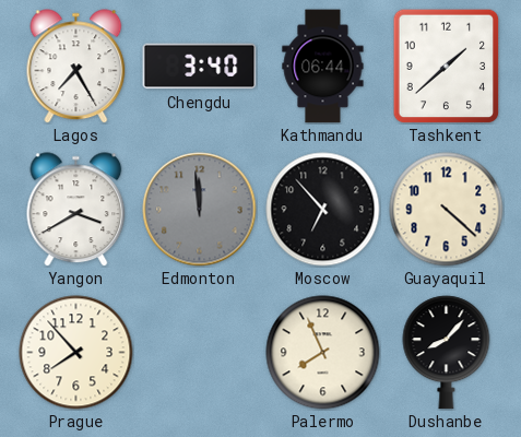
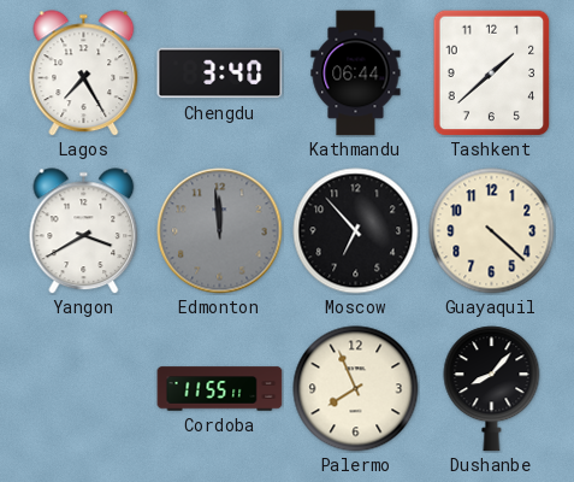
Prague: 7:53 -> none
Cordoba: none -> 11:55
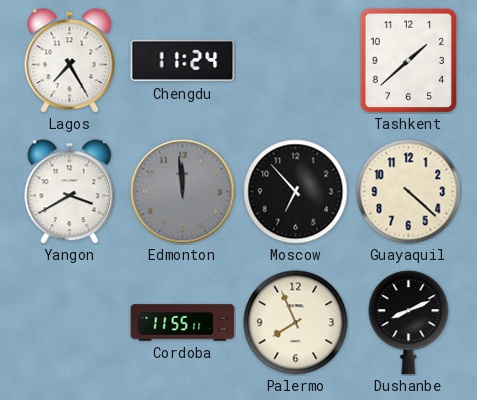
Chengdu: 3:40 -> 11:24
Kathmandu: 06:44 -> none
Dushanbe: 8:07 -> 8:11
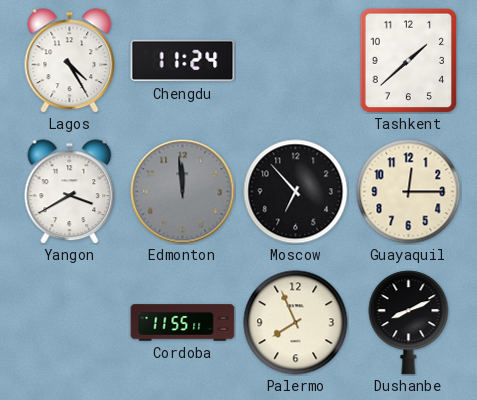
Lagos: 7:25 -> 4:25
Guayaquil: 4:22 -> 12:15
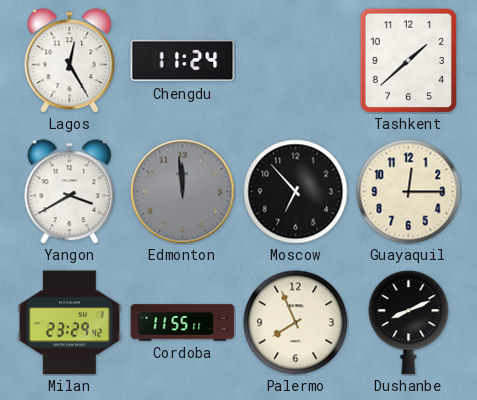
Lagos: 4:25 -> 12:25
Milan: none -> 23:29
